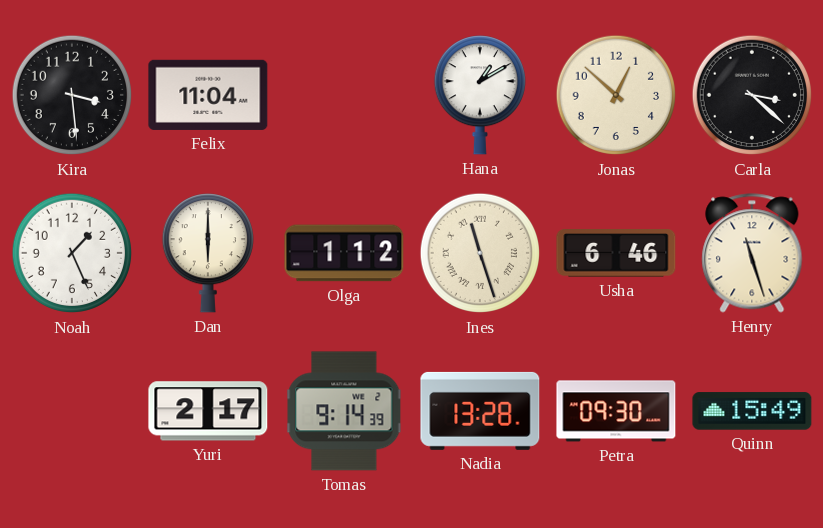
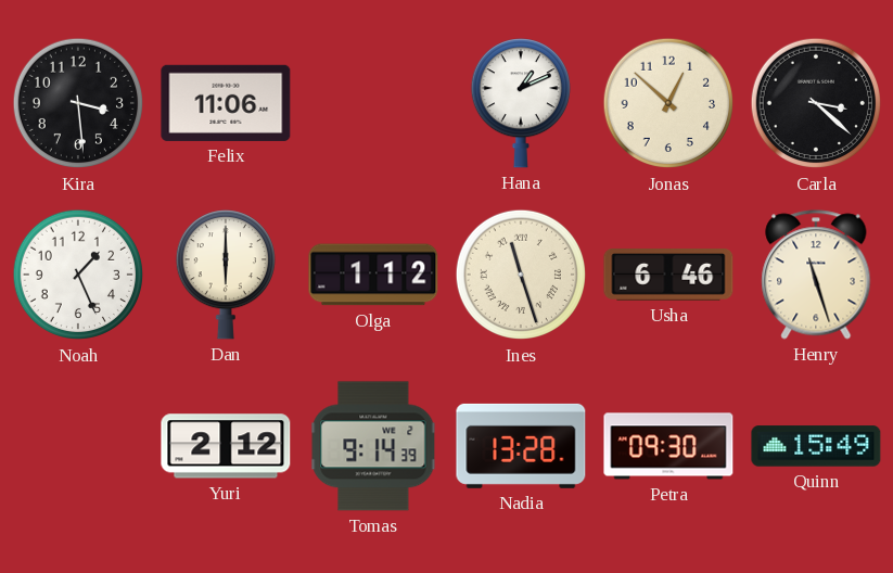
Felix: 11:04 -> 11:06
Hana: 1:10 -> 1:11
Yuri: 2:17 -> 2:12
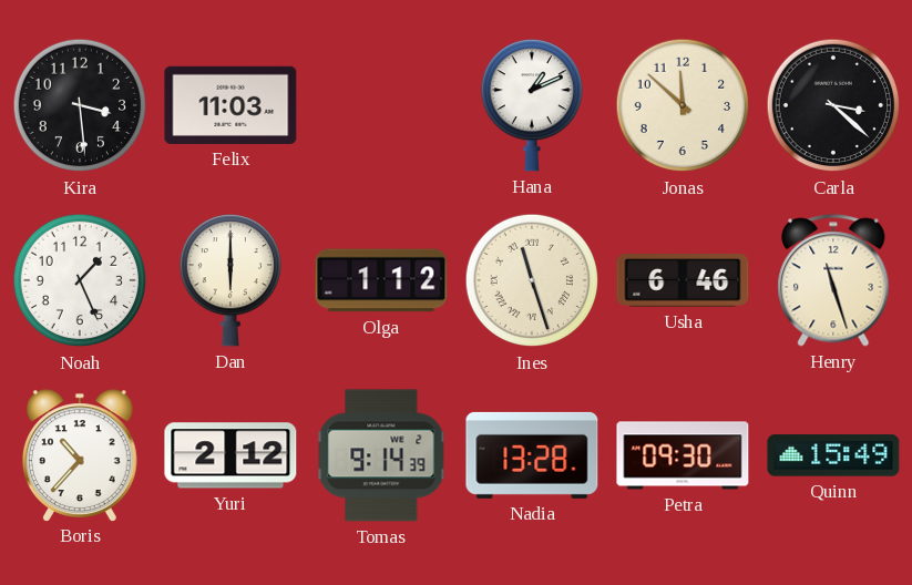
Felix: 11:06 -> 11:03
Jonas: 12:52 -> 11:52
Boris: none -> 10:37
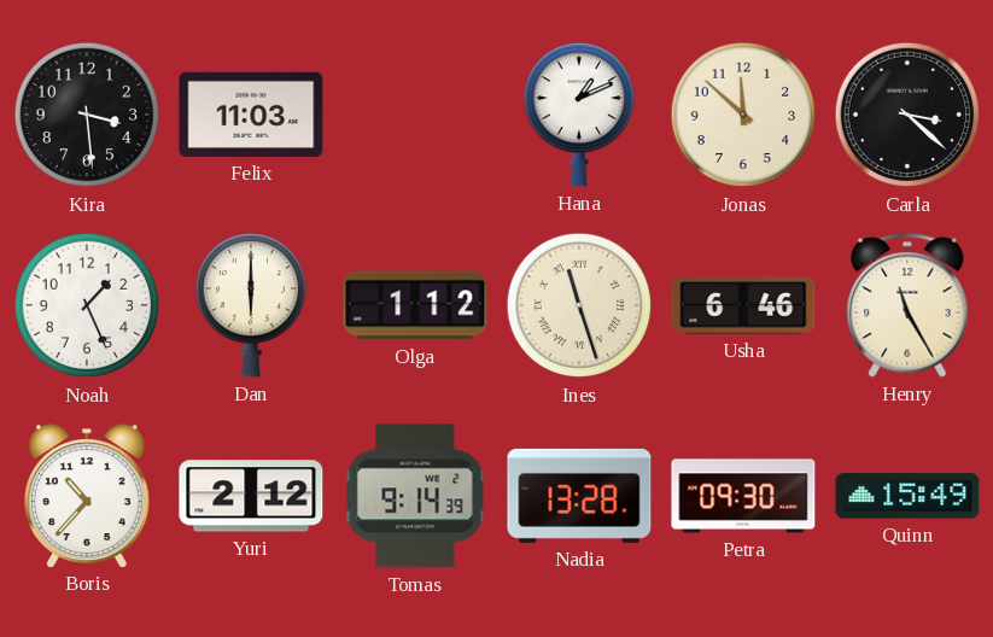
Henry: 11:27 -> 11:25
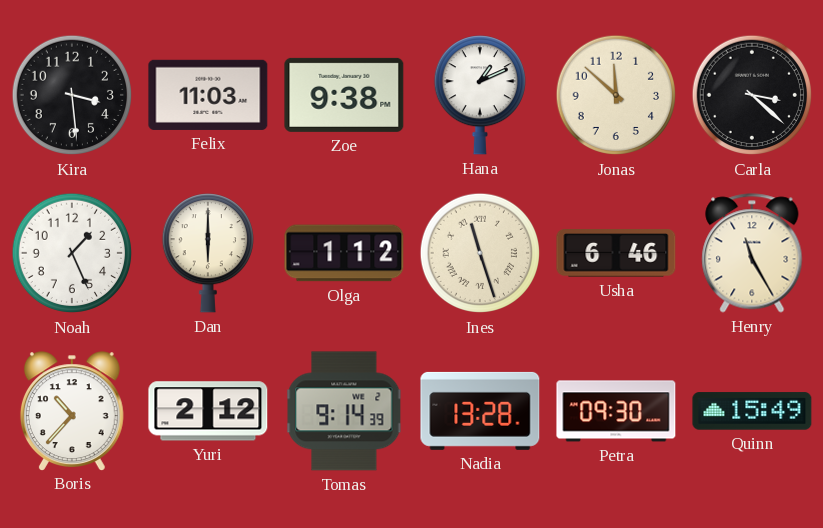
Zoe: none -> 9:38
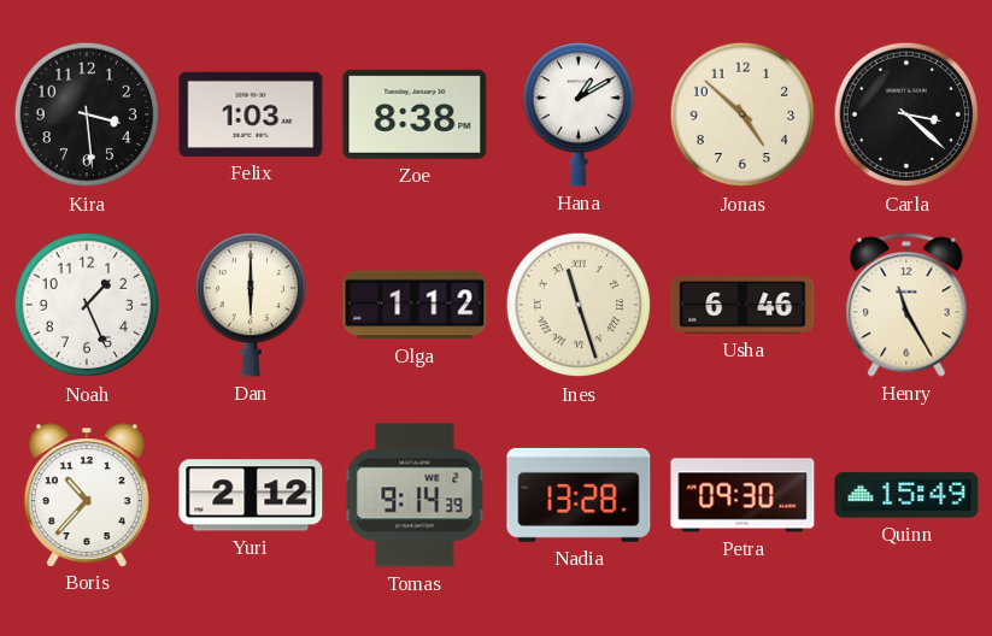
Felix: 11:03 -> 1:03
Zoe: 9:38 -> 8:38
Hana: 1:11 -> 1:10
Jonas: 11:52 -> 4:52
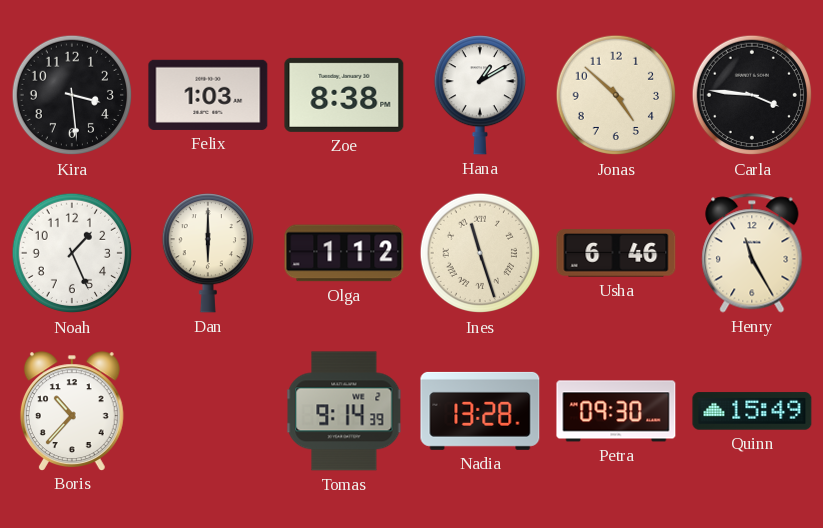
Carla: 3:22 -> 3:46
Yuri: 2:12 -> none
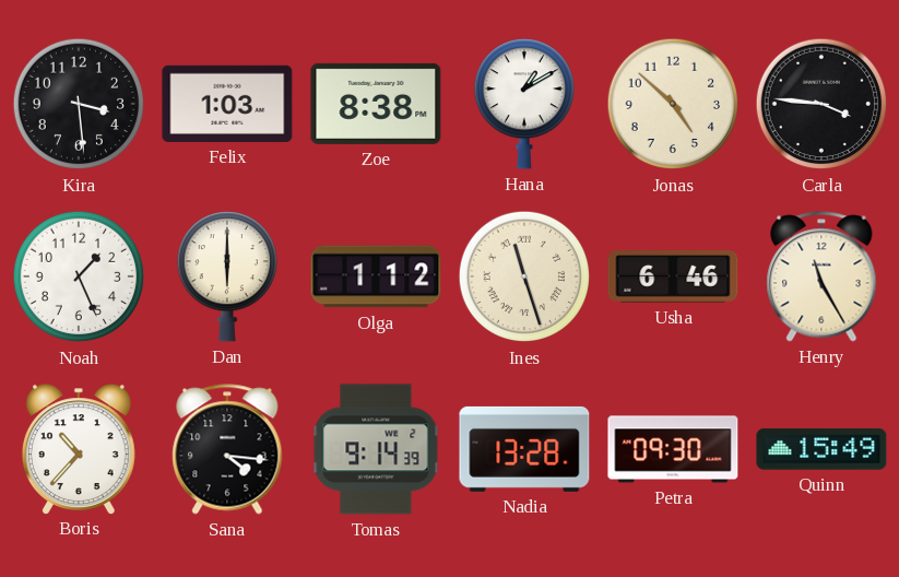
Sana: none -> 4:16
